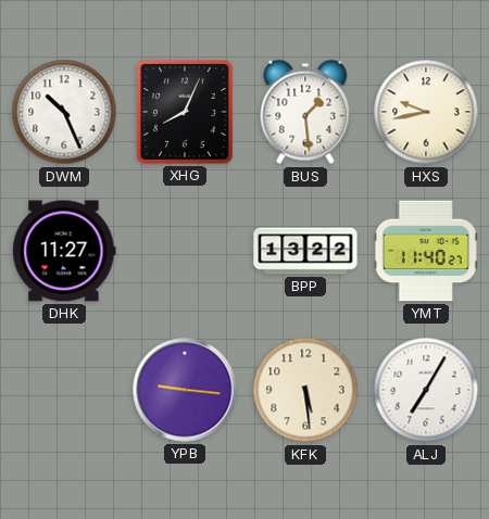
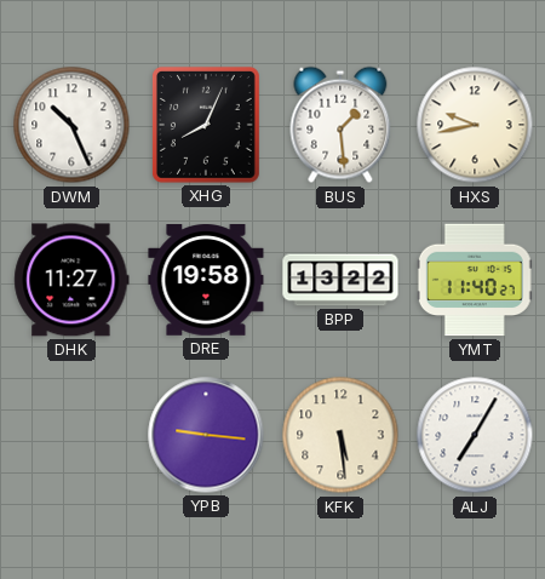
DRE: none -> 19:58
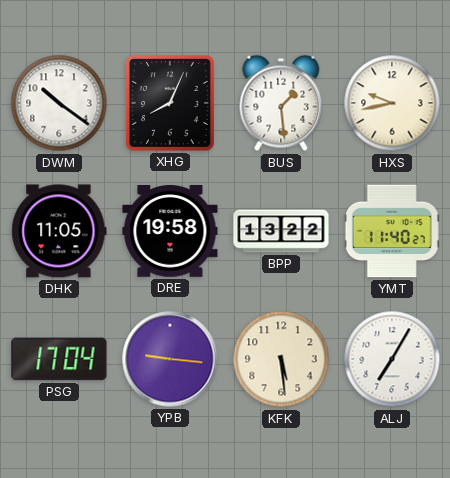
DWM: 10:26 -> 10:21
DHK: 11:27 -> 11:05
PSG: none -> 17:04
